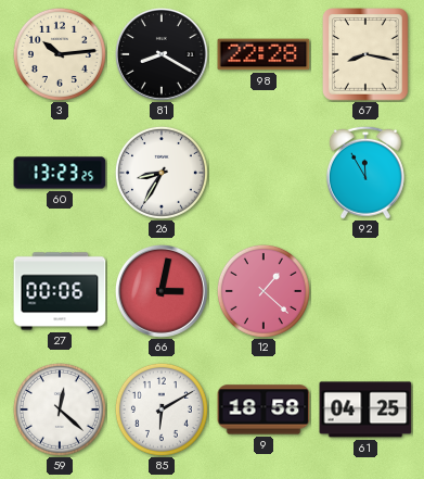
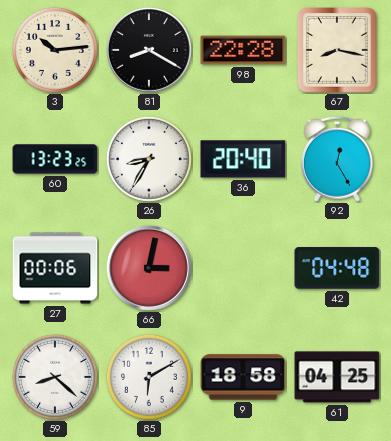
36: none -> 20:40
92: 11:55 -> 12:25
12: 1:22 -> none
42: none -> 04:48
59: 12:22 -> 8:22
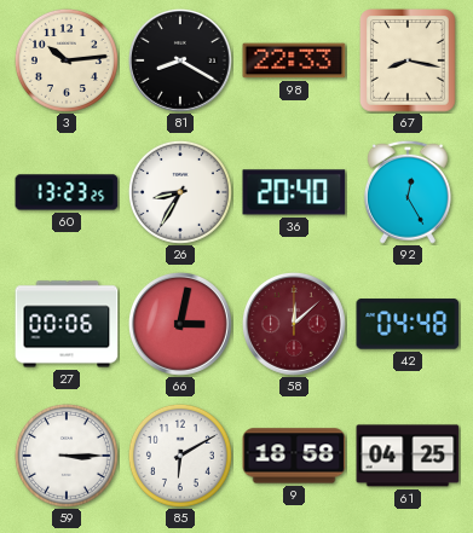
98: 22:28 -> 22:33
58: none -> 12:08
59: 8:22 -> 3:15
